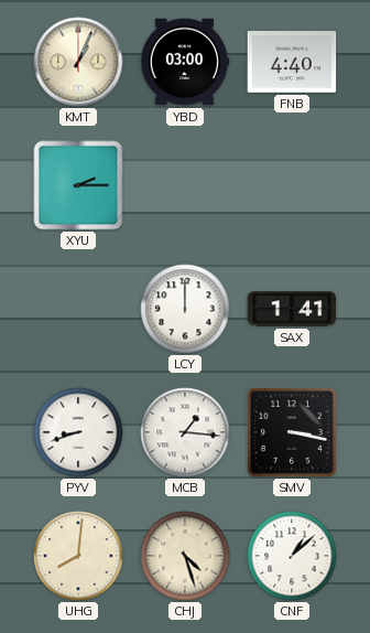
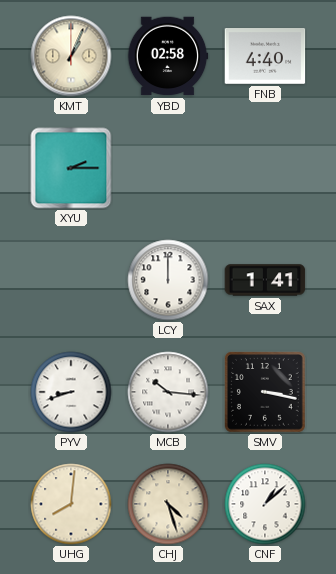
YBD: 03:00 -> 02:58
MCB: 1:16 -> 10:16
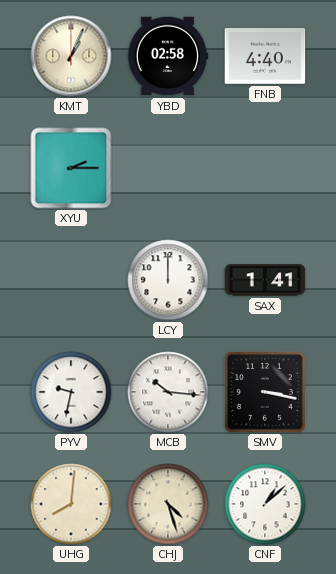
PYV: 8:42 -> 9:32
